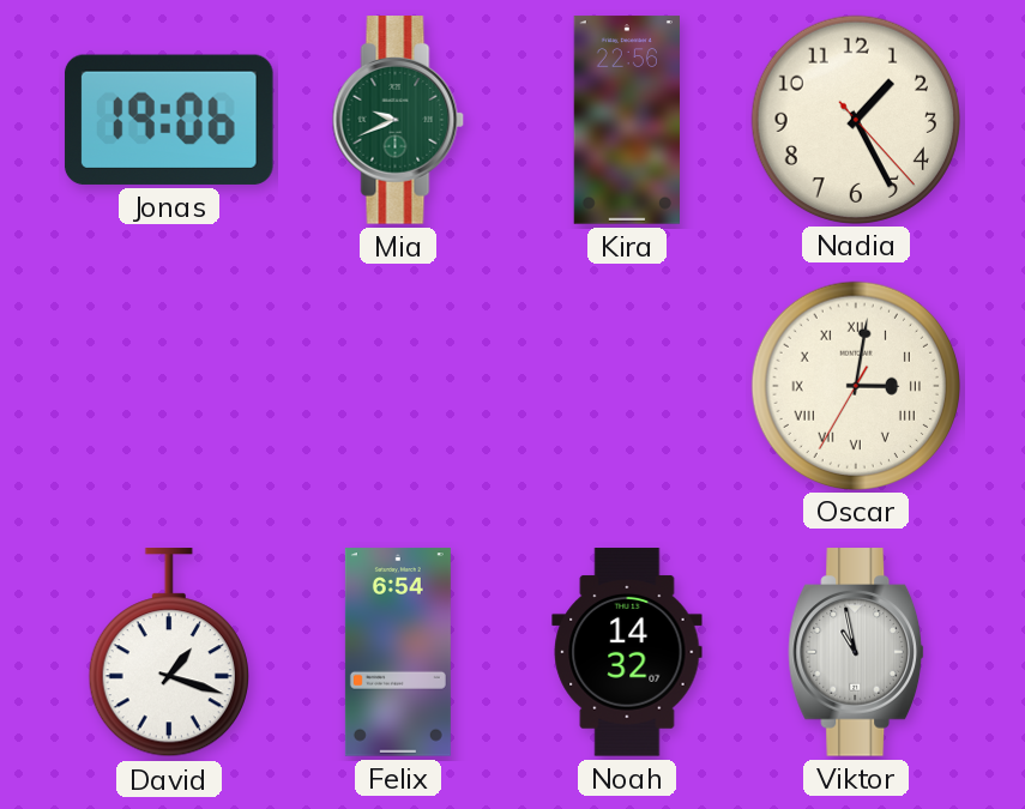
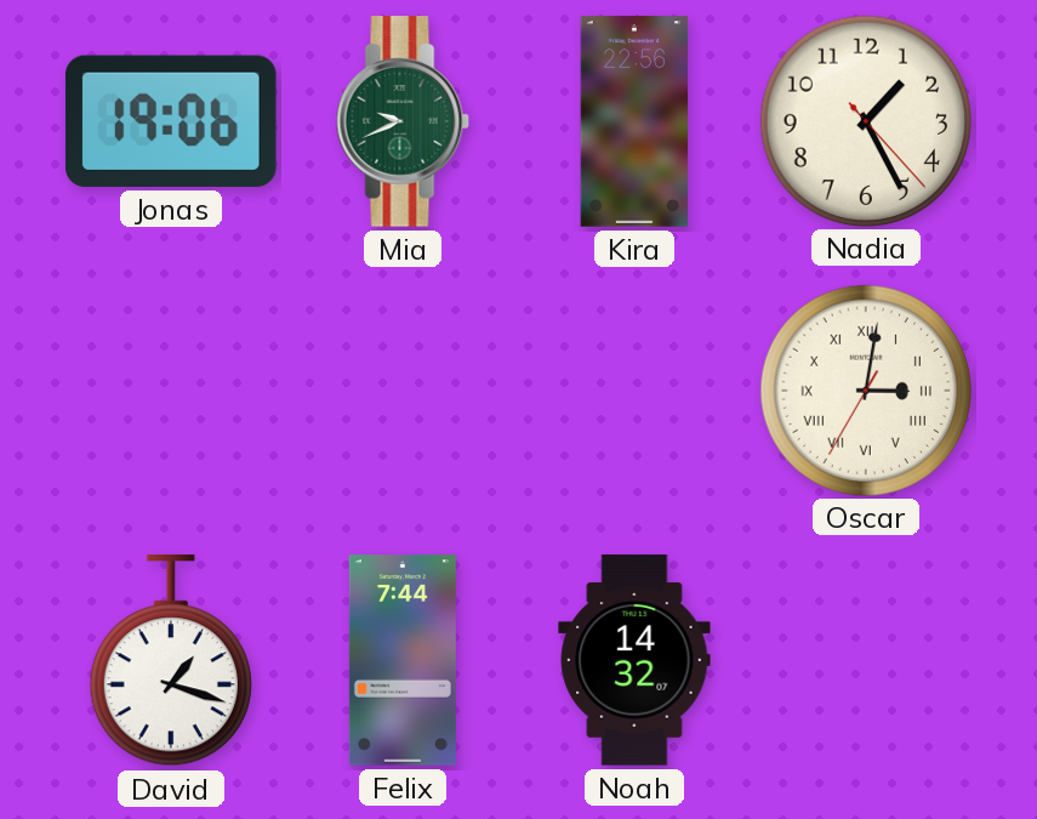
Felix: 6:54 -> 7:44
Viktor: 10:58 -> none
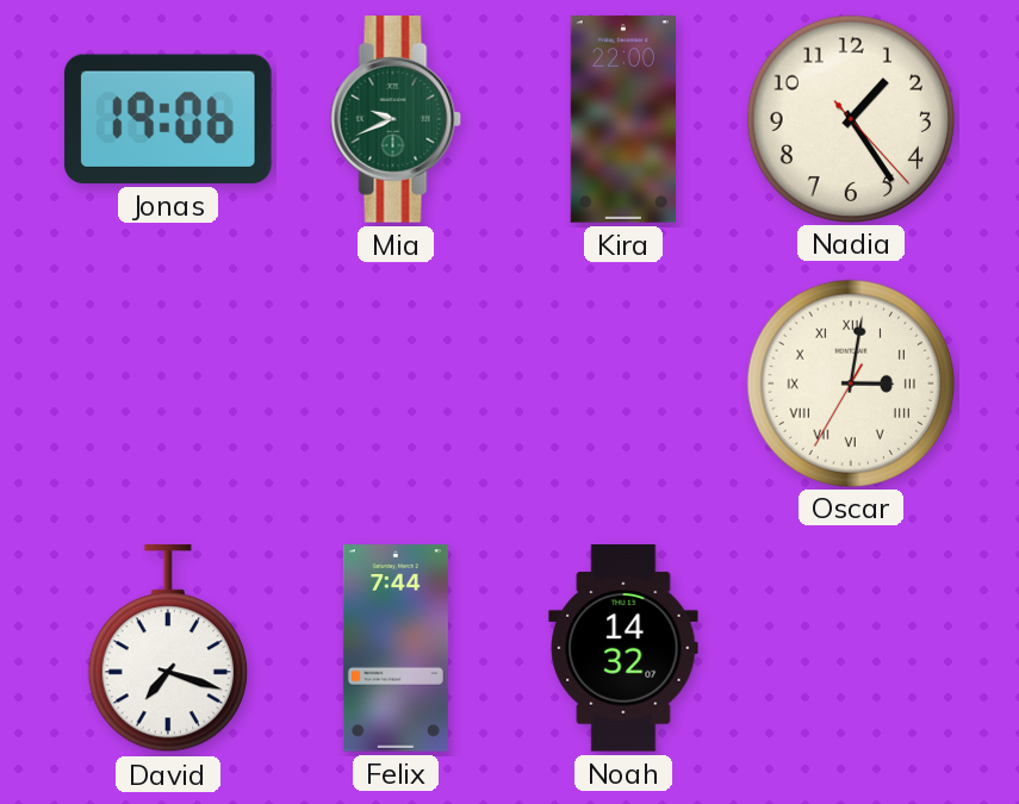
Kira: 22:56 -> 22:00
Nadia: 1:25 -> 1:24
David: 1:18 -> 7:18
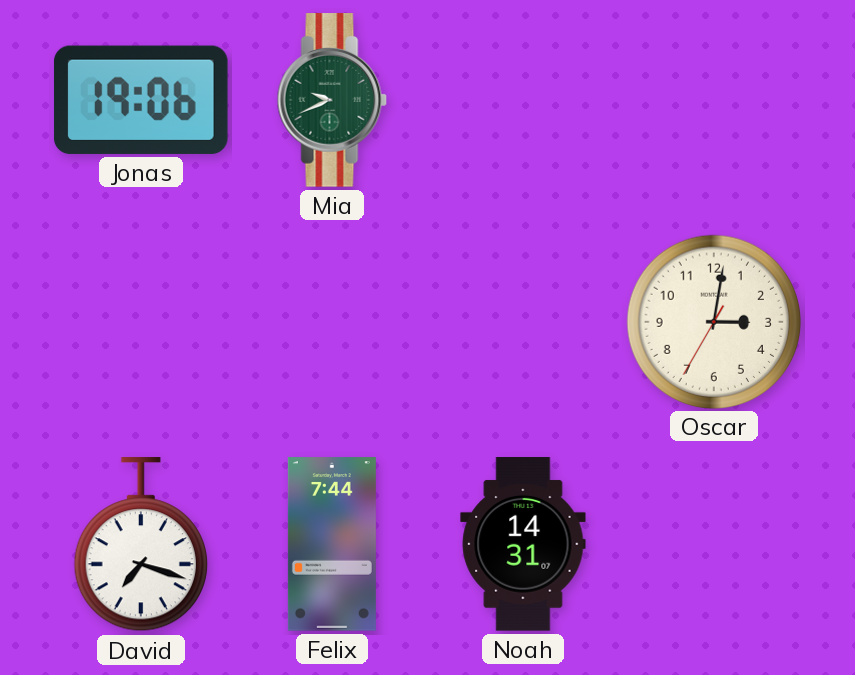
Kira: 22:00 -> none
Nadia: 1:24 -> none
Oscar numerals: Roman -> Arabic
Noah: 14:32 -> 14:31
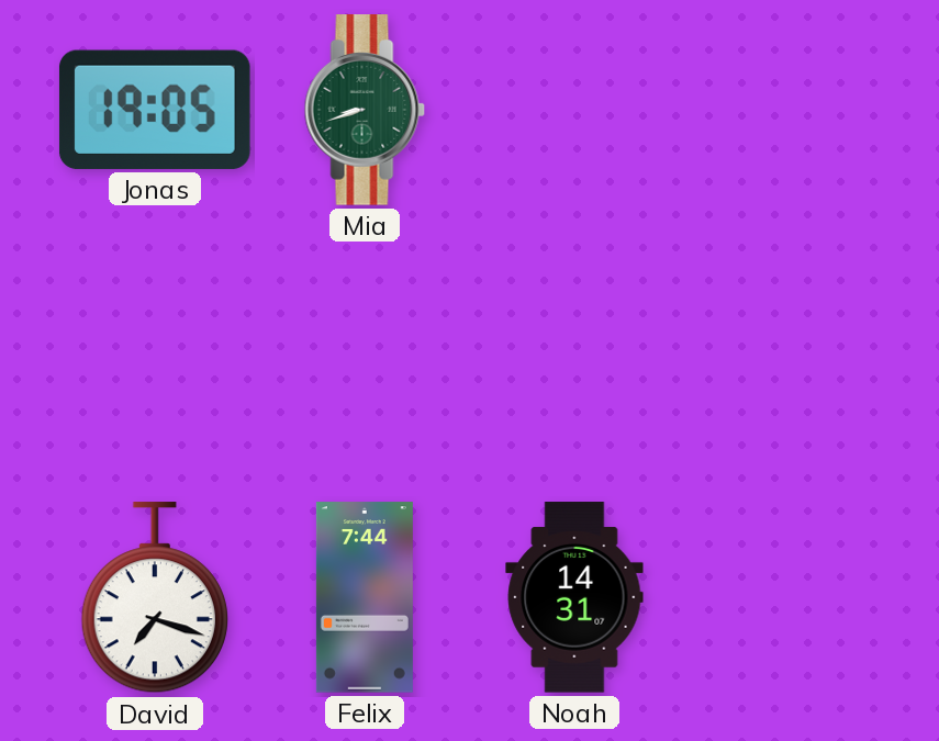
Jonas: 19:06 -> 19:05
Mia: 9:41 -> 8:42
Oscar: 3:01 -> none
